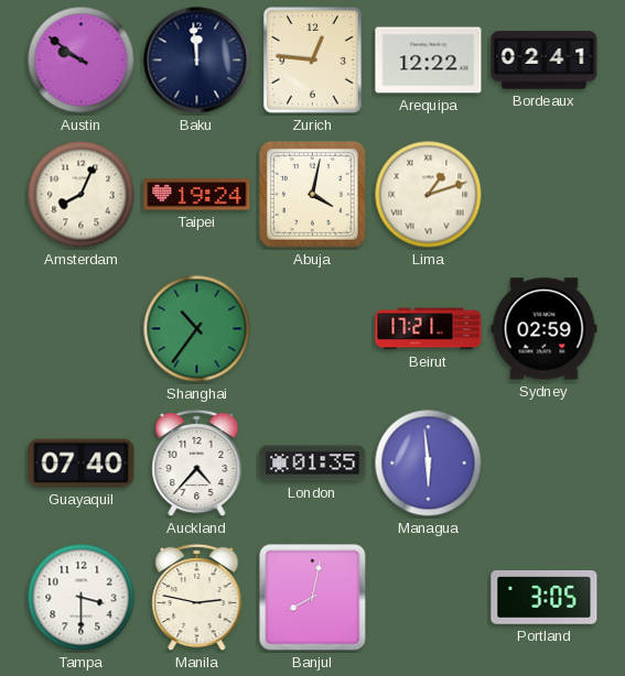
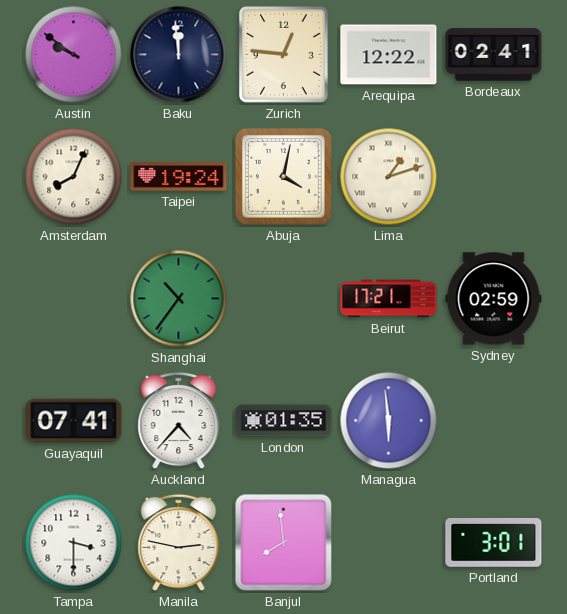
Guayaquil: 07:40 -> 07:41
Banjul: 8:02 -> 7:59
Portland: 3:05 -> 3:01
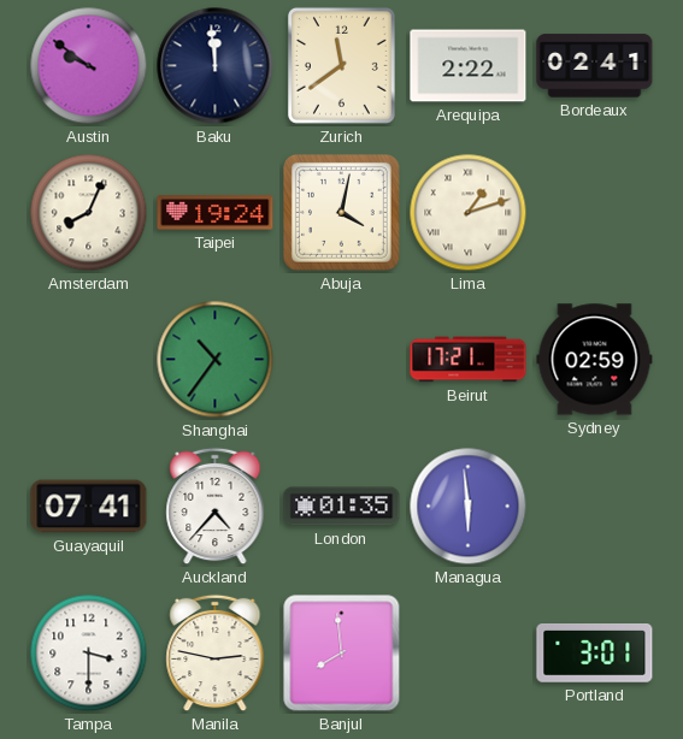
Zurich: 12:46 -> 11:39
Arequipa: 12:22 -> 2:22
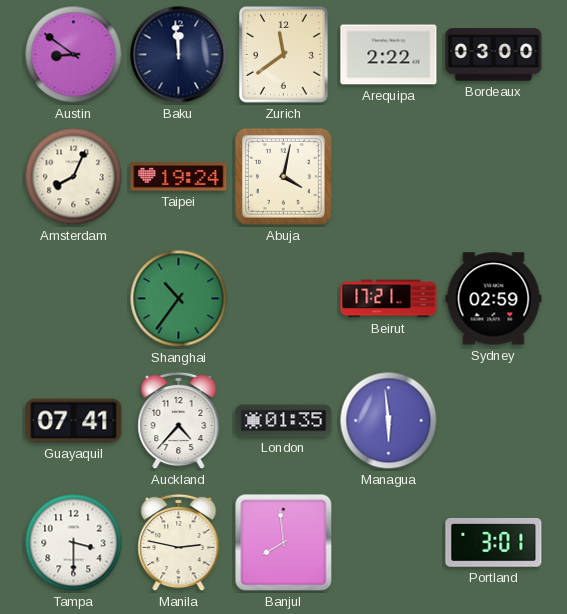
Austin: 9:51 -> 8:51
Bordeaux: 02:41 -> 03:00
Lima: 1:12 -> none
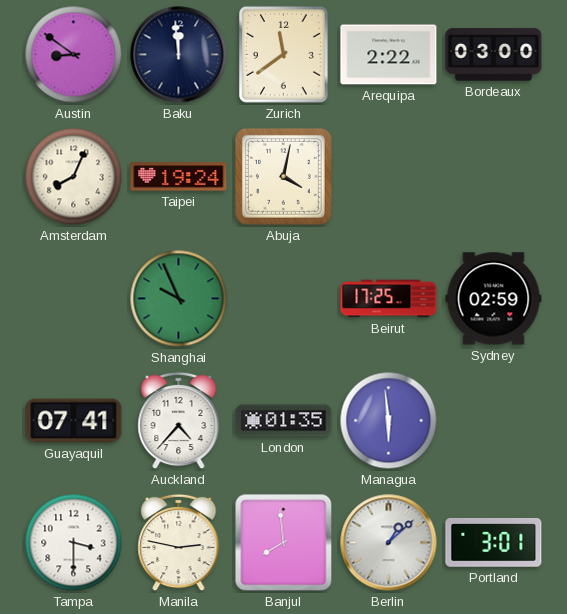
Shanghai: 10:36 -> 9:56
Beirut: 17:21 -> 17:25
Berlin: none -> 1:08
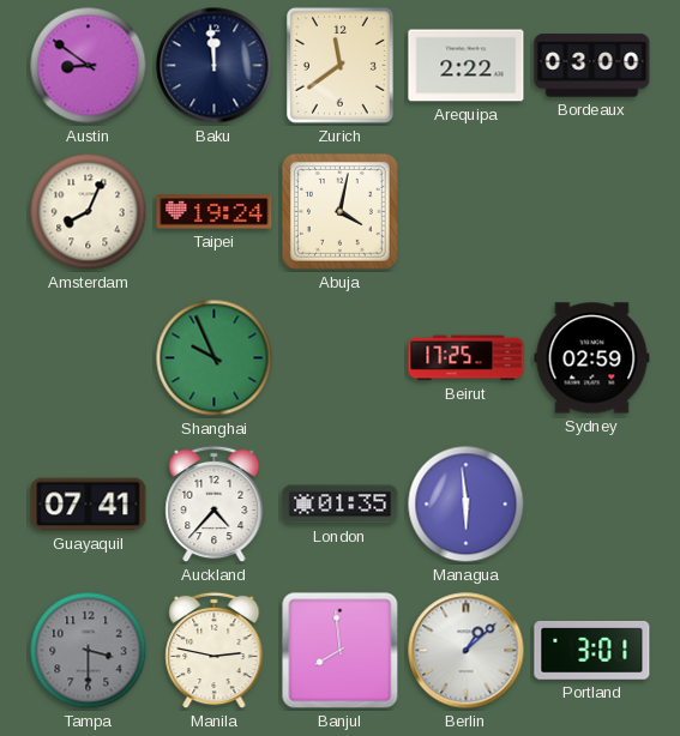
Tampa dial: white -> grey
